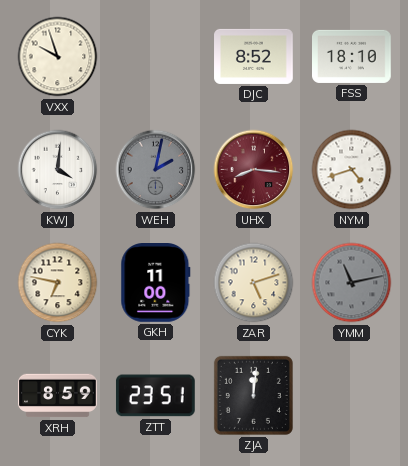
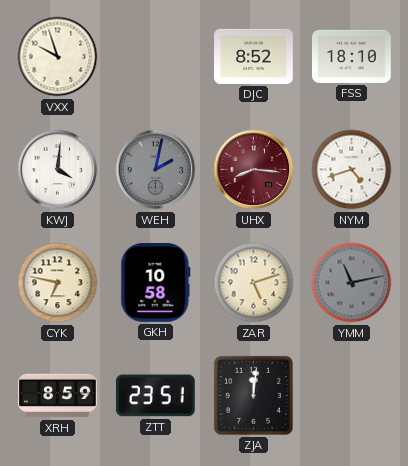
GKH: 11:00 -> 10:58
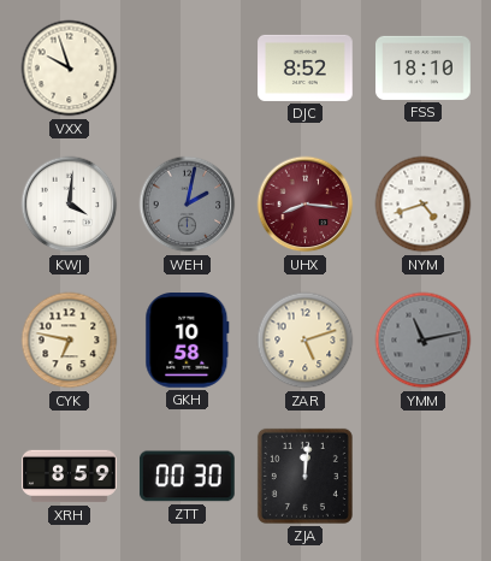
ZTT: 23:51 -> 00:30
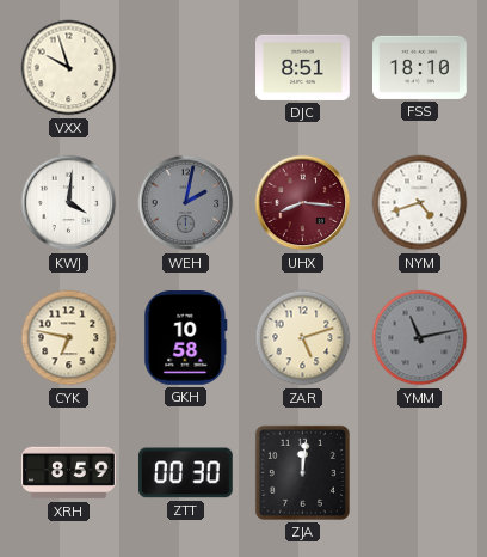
DJC: 8:52 -> 8:51
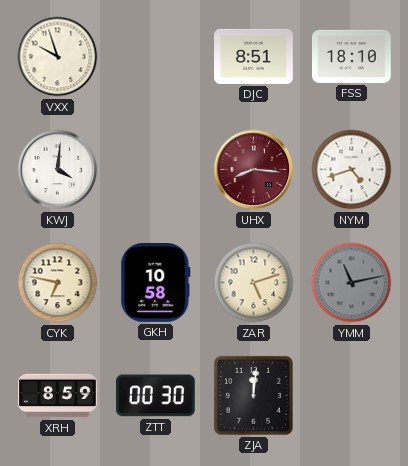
WEH: 2:02 -> none
